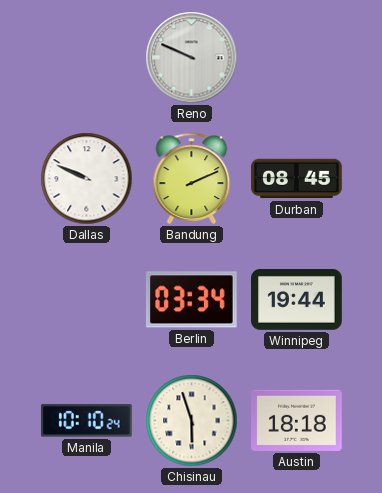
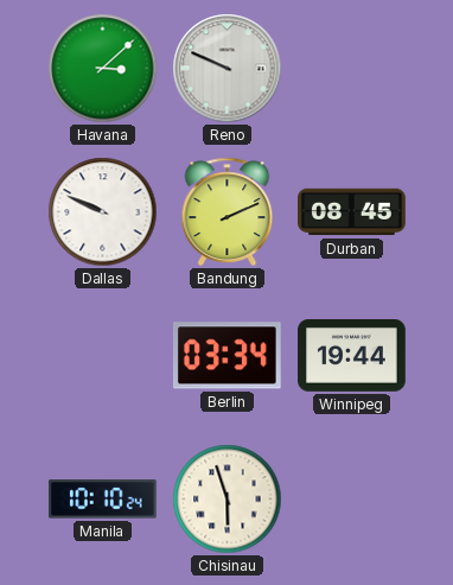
Havana: none -> 3:08
Austin: 18:18 -> none
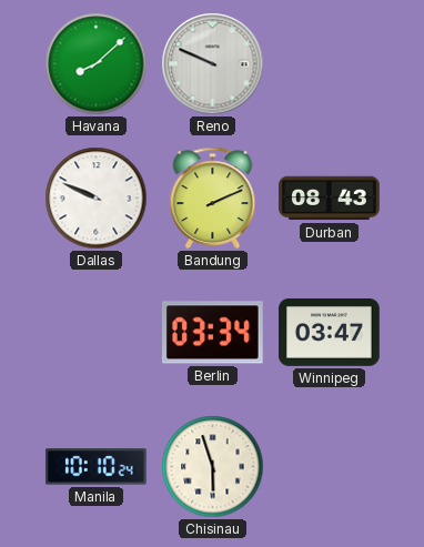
Havana: 3:08 -> 8:08
Durban: 08:45 -> 08:43
Winnipeg: 19:44 -> 03:47
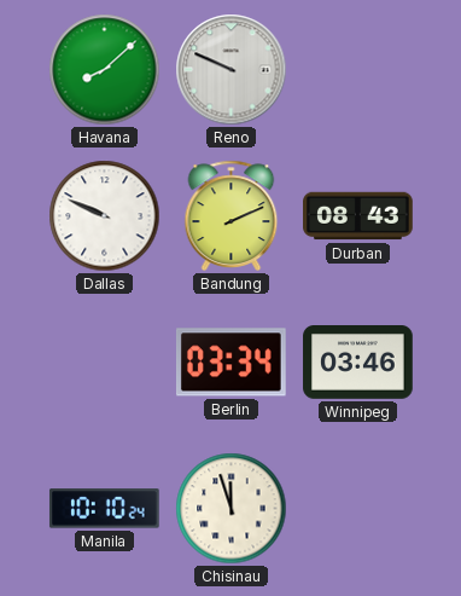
Winnipeg: 03:47 -> 03:46
Chisinau: 5:57 -> 11:57
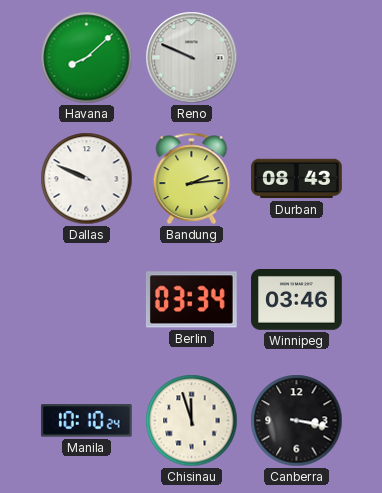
Bandung: 2:11 -> 2:14
Canberra: none -> 3:17
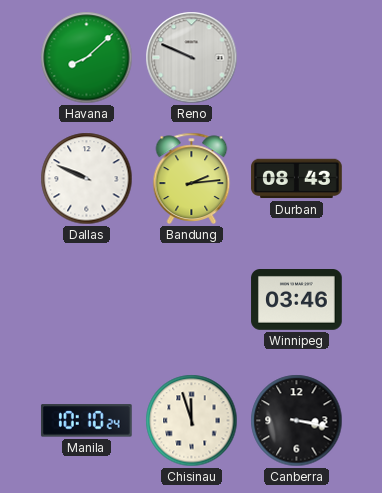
Berlin: 03:34 -> none
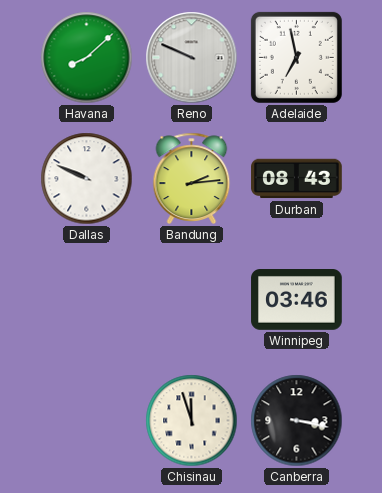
Adelaide: none -> 6:58
Manila: 10:10 -> none
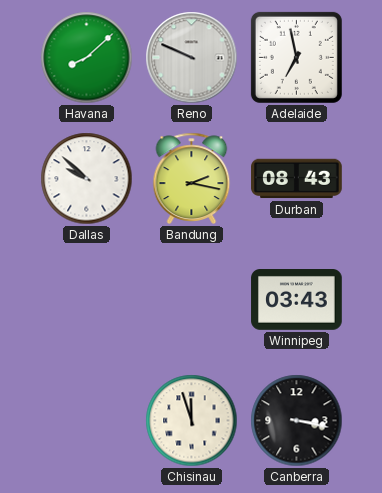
Dallas: 9:49 -> 9:52
Bandung: 2:14 -> 2:17
Winnipeg: 03:46 -> 03:43
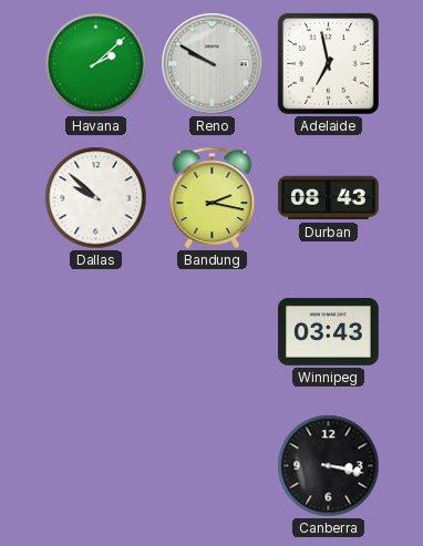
Havana: 8:08 -> 2:08
Reno: 9:49 -> 9:50
Chisinau: 11:57 -> none
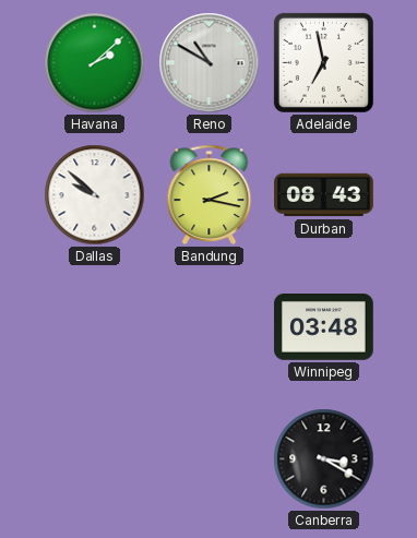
Reno: 9:50 -> 10:50
Winnipeg: 03:43 -> 03:48
Canberra: 3:17 -> 3:20
